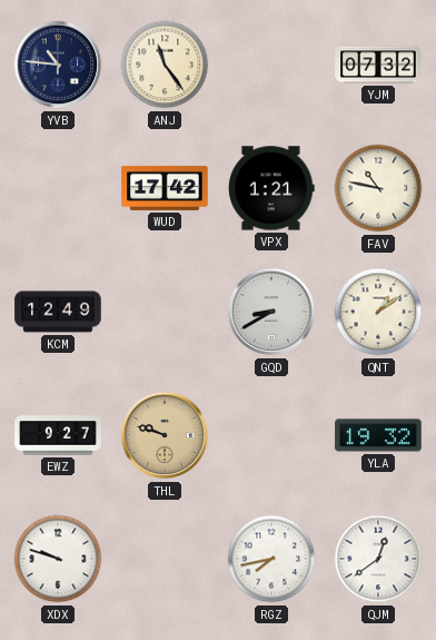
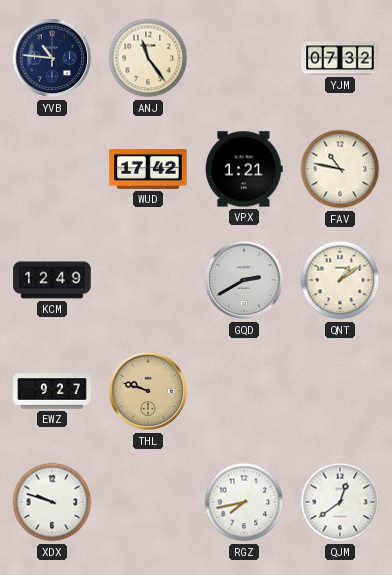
GQD: 8:40 -> 2:40
YLA: 19:32 -> none
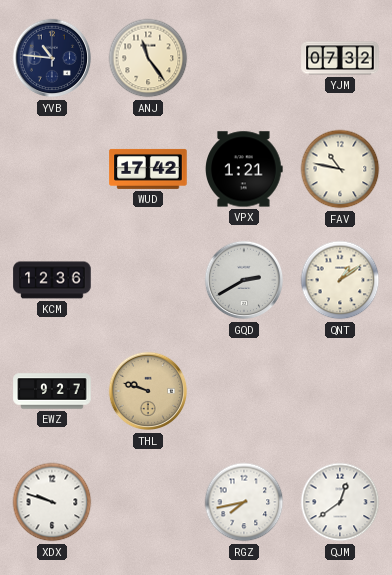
KCM: 12:49 -> 12:36
